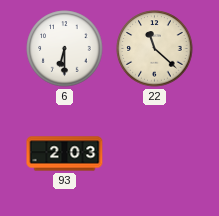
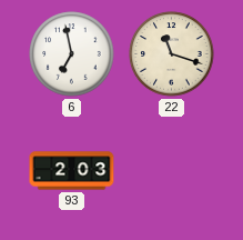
6: 6:30 -> 6:58
22: 11:22 -> 11:18
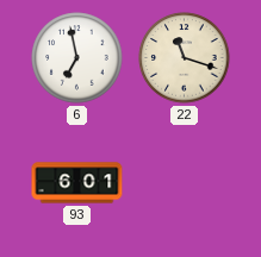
93: 2:03 -> 6:01
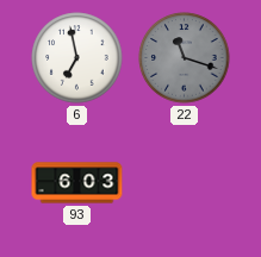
22 dial: cream -> grey
93: 6:01 -> 6:03
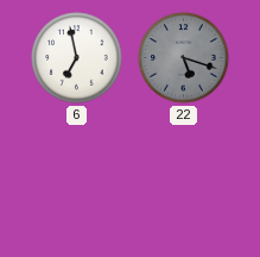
22: 11:18 -> 5:18
93: 6:03 -> none
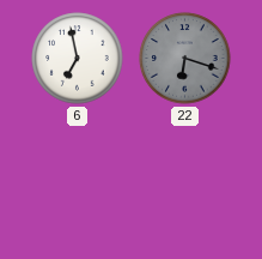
22: 5:18 -> 6:18
